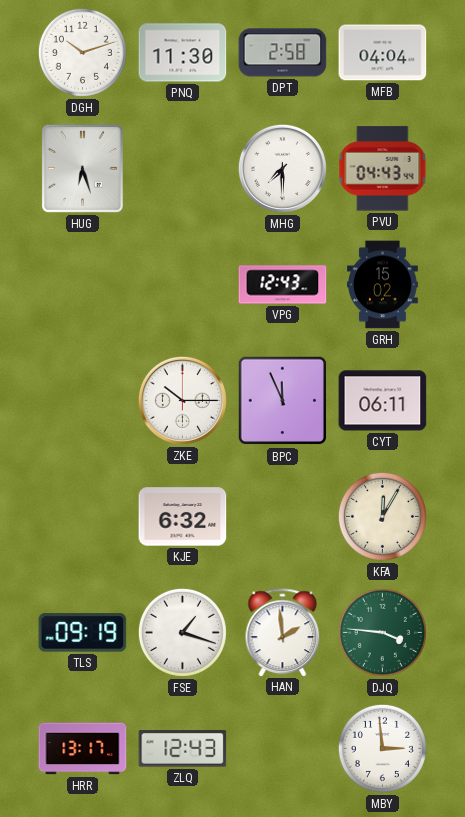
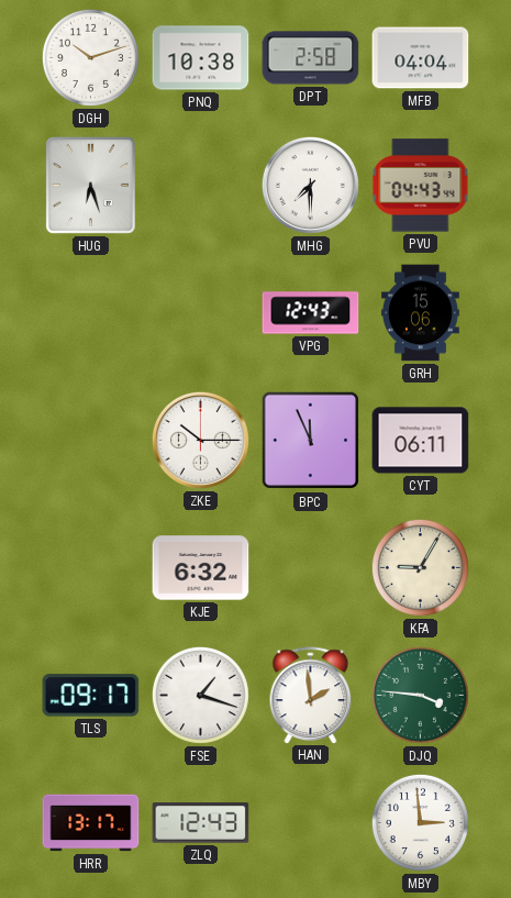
PNQ: 11:30 -> 10:38
GRH: 15:02 -> 15:06
KFA: 12:05 -> 9:05
TLS: 09:19 -> 09:17
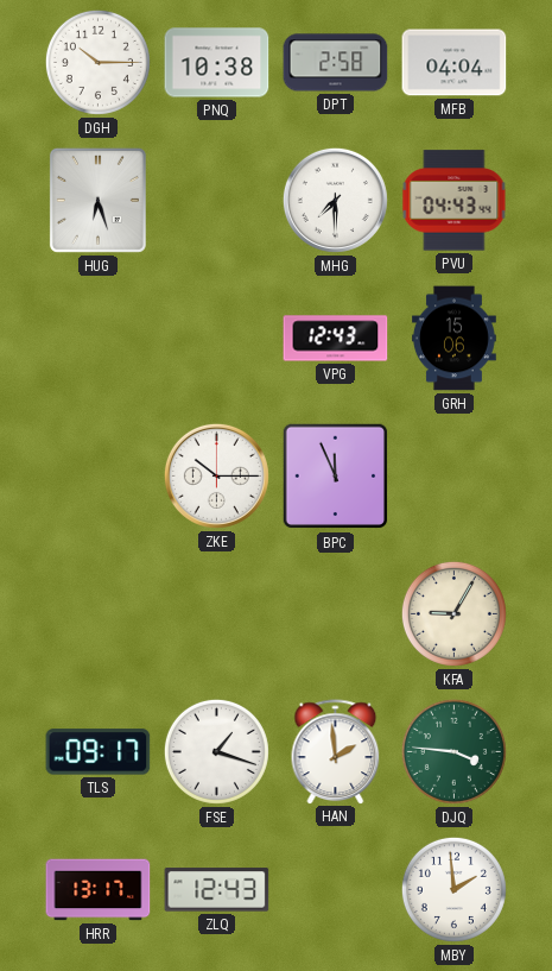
DGH: 10:12 -> 10:15
CYT: 06:11 -> none
KJE: 6:32 -> none
MBY: 2:59 -> 1:59
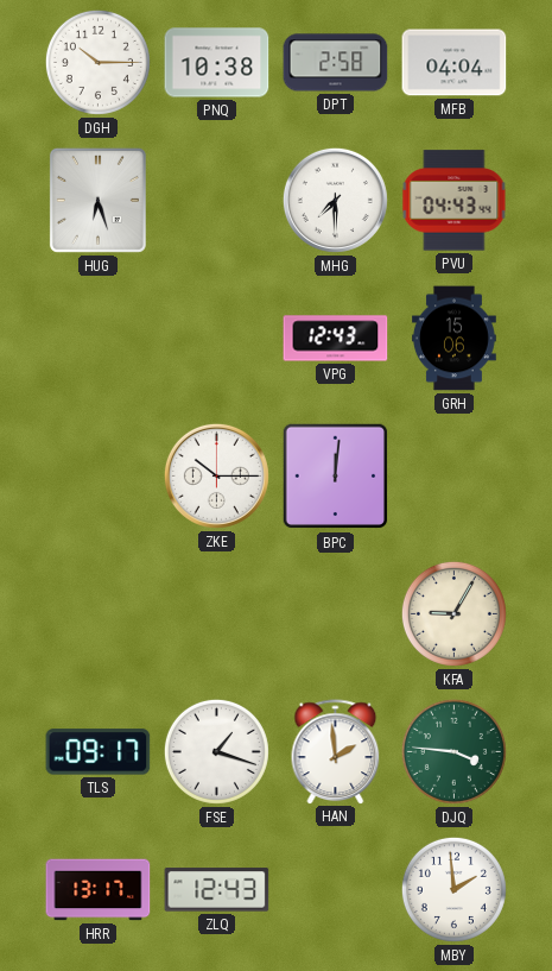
BPC: 11:56 -> 12:01
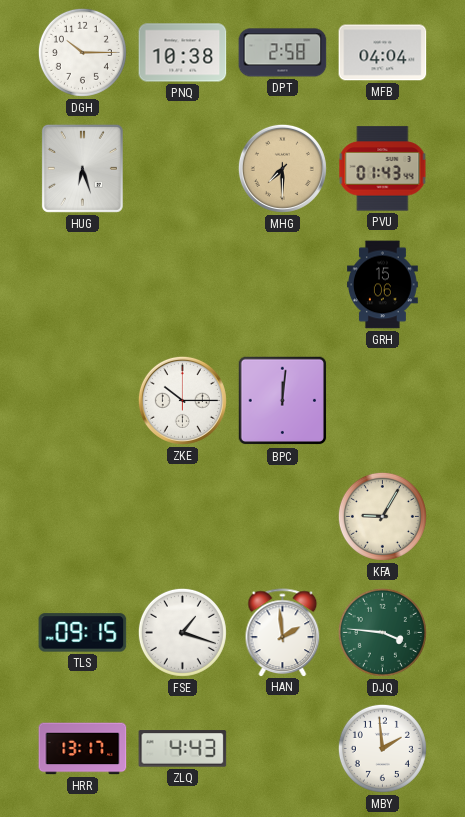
MHG dial: white -> champagne
PVU: 04:43 -> 01:43
VPG: 12:43 -> none
TLS: 09:17 -> 09:15
ZLQ: 12:43 -> 4:43
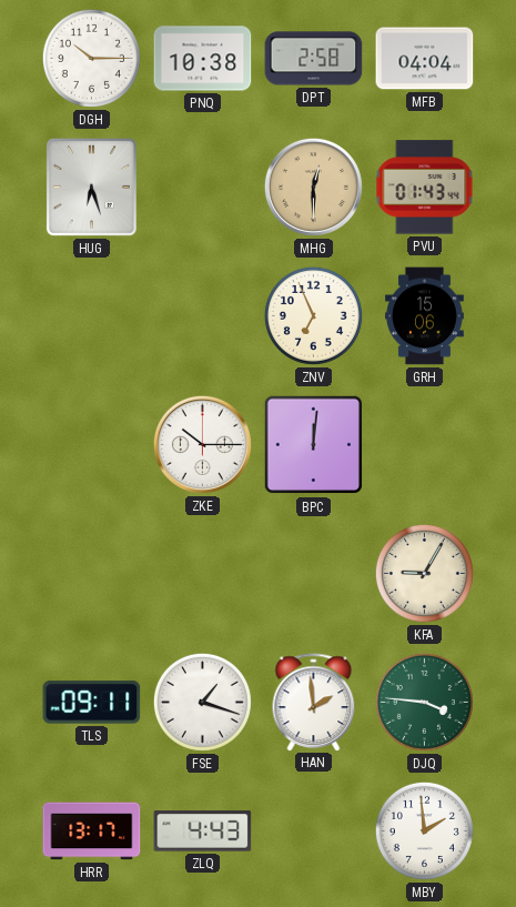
MHG: 7:30 -> 12:30
ZNV: none -> 6:56
TLS: 09:15 -> 09:11
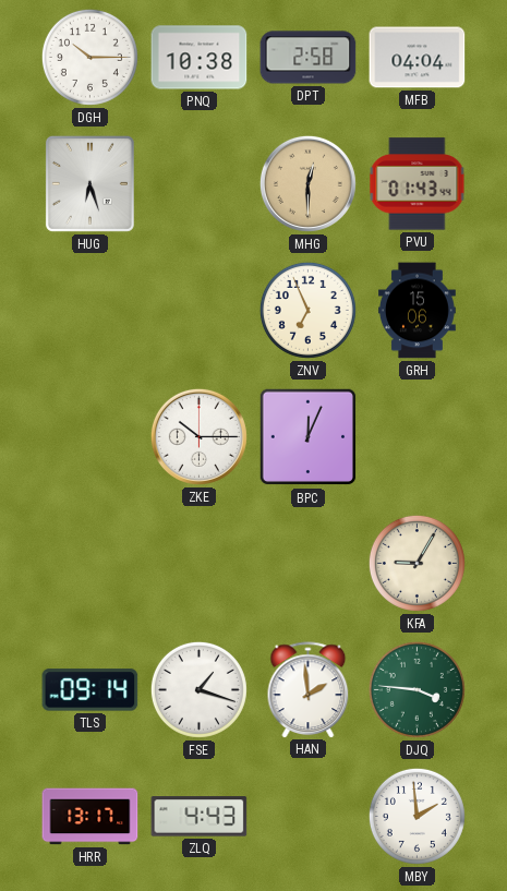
BPC: 12:01 -> 12:04
TLS: 09:11 -> 09:14
